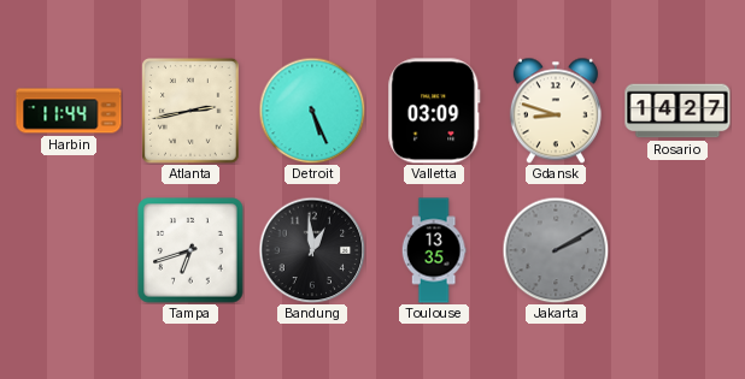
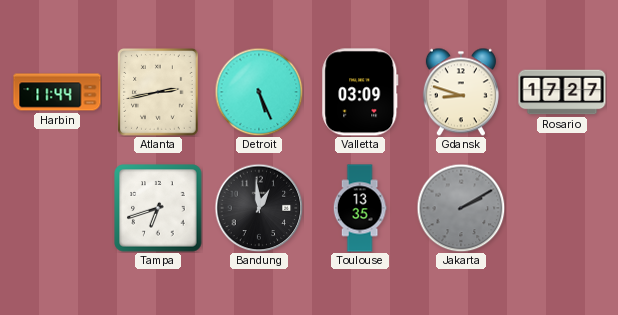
Rosario: 14:27 -> 17:27
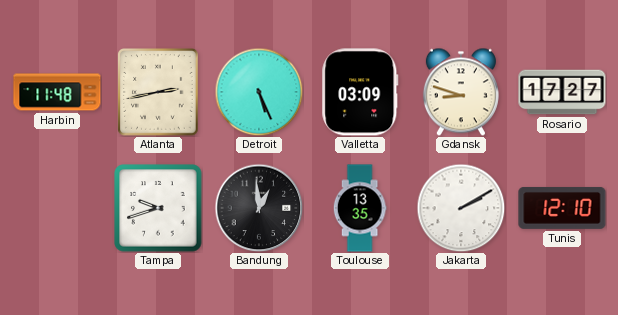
Harbin: 11:44 -> 11:48
Tampa: 6:42 -> 9:42
Jakarta dial: grey -> white
Tunis: none -> 12:10
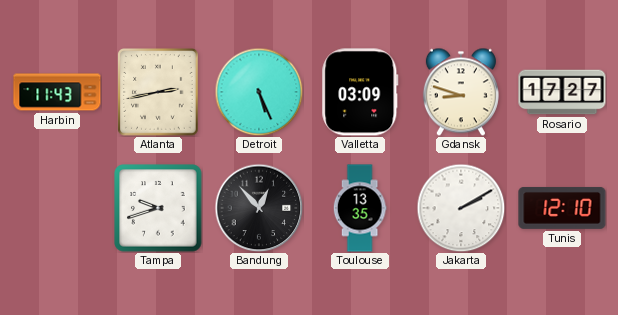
Harbin: 11:48 -> 11:43
Bandung: 12:59 -> 12:53
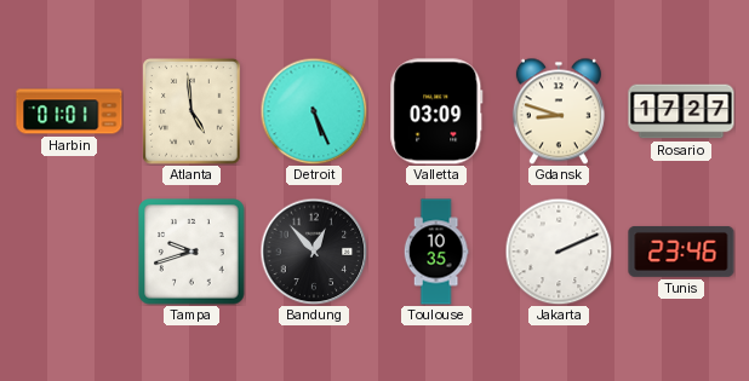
Harbin: 11:43 -> 01:01
Atlanta: 2:43 -> 4:59
Toulouse: 13:35 -> 10:35
Jakarta: 2:10 -> 2:11
Tunis: 12:10 -> 23:46
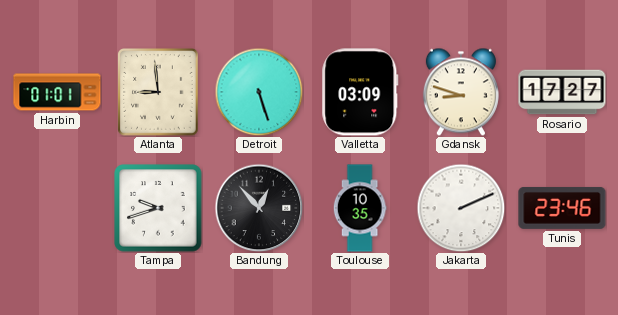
Atlanta: 4:59 -> 8:59
Detroit: 5:26 -> 5:27
